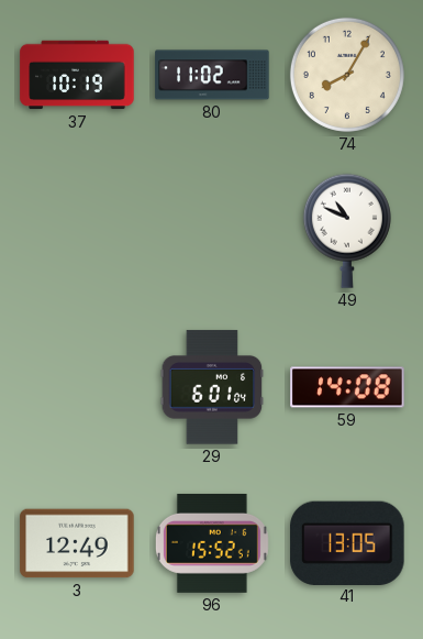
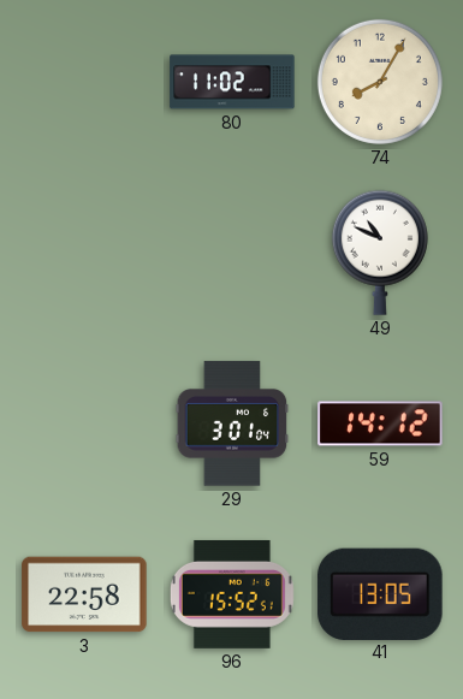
37: 10:19 -> none
29: 6:01 -> 3:01
59: 14:08 -> 14:12
3: 12:49 -> 22:58
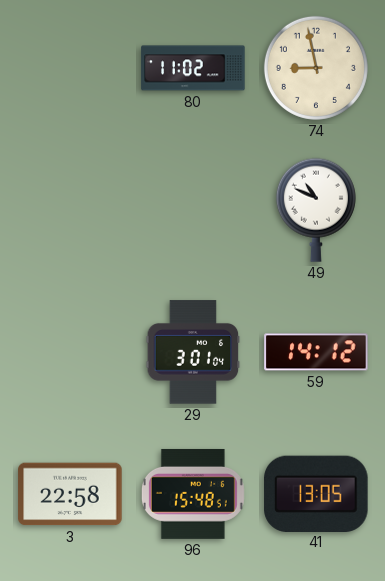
74: 8:05 -> 8:58
96: 15:52 -> 15:48
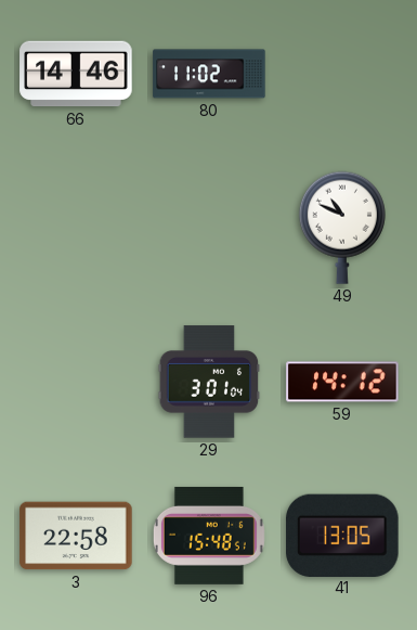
66: none -> 14:46
74: 8:58 -> none
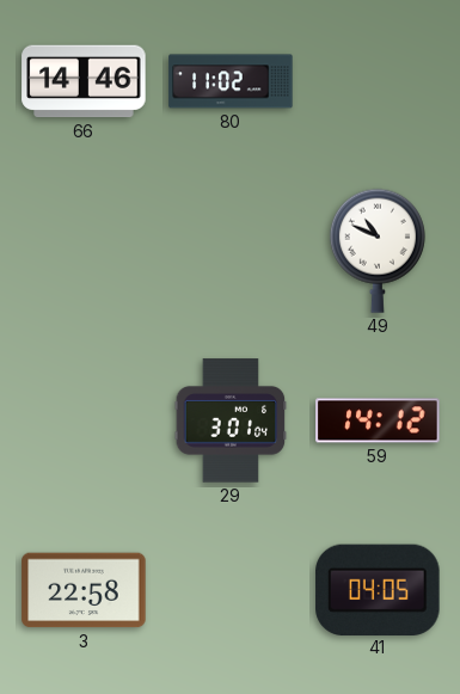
96: 15:48 -> none
41: 13:05 -> 04:05
